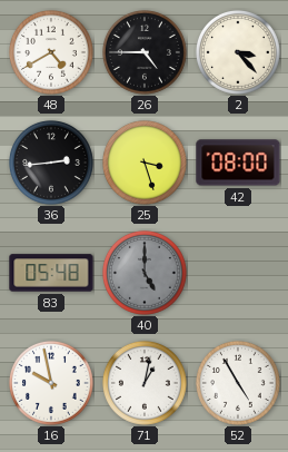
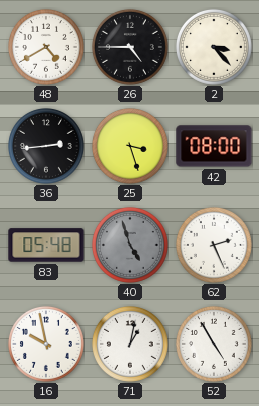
40: 5:00 -> 4:57
62: none -> 2:26
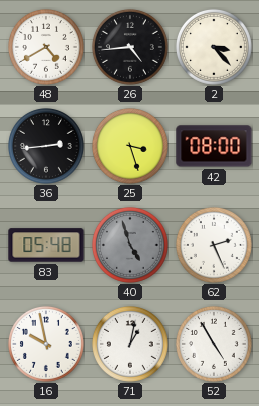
26: 4:45 -> 4:44
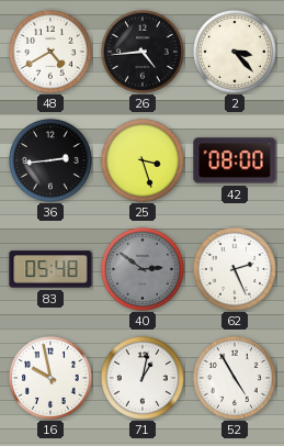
40: 4:57 -> 2:51
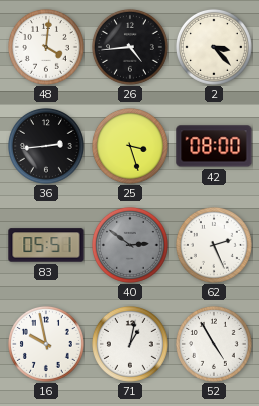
48: 4:40 -> 4:01
83: 05:48 -> 05:51
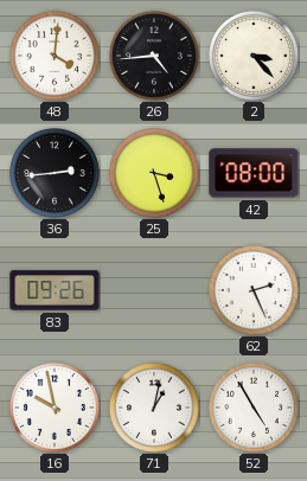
83: 05:51 -> 09:26
40: 2:51 -> none
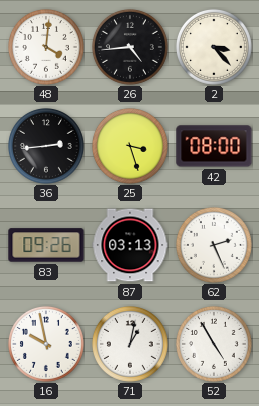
87: none -> 03:13
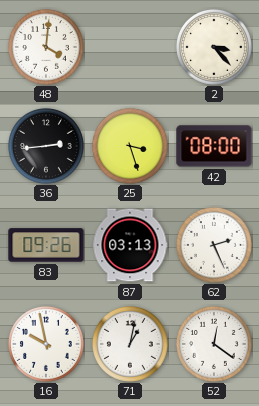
26: 4:44 -> none
52: 4:55 -> 12:21
